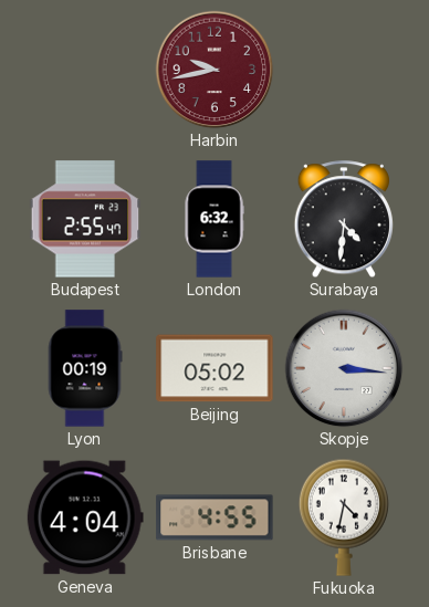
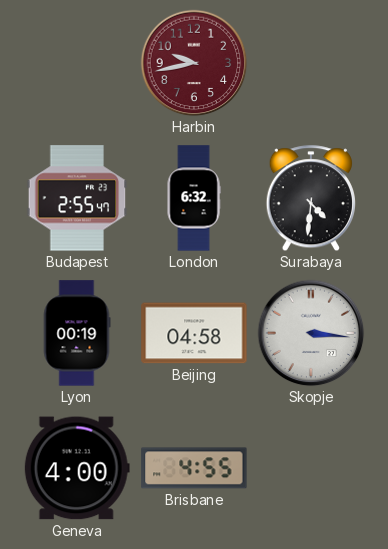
Beijing: 05:02 -> 04:58
Geneva: 4:04 -> 4:00
Fukuoka: 4:32 -> none
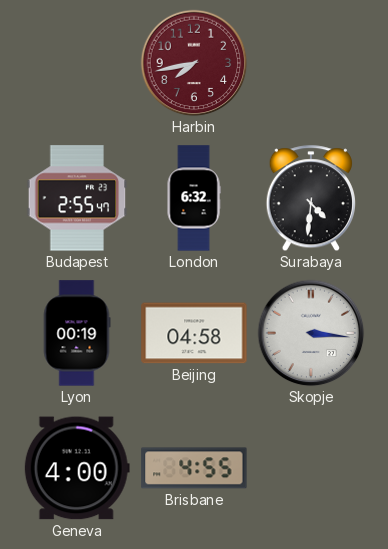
Harbin: 9:43 -> 7:43
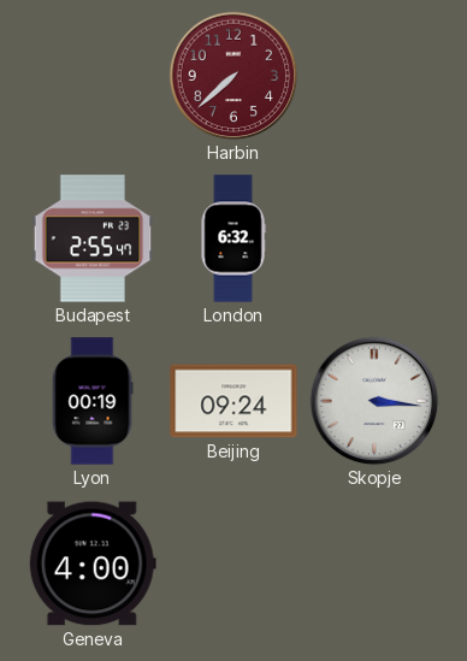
Harbin: 7:43 -> 7:38
Surabaya: 4:31 -> none
Beijing: 04:58 -> 09:24
Brisbane: 4:55 -> none
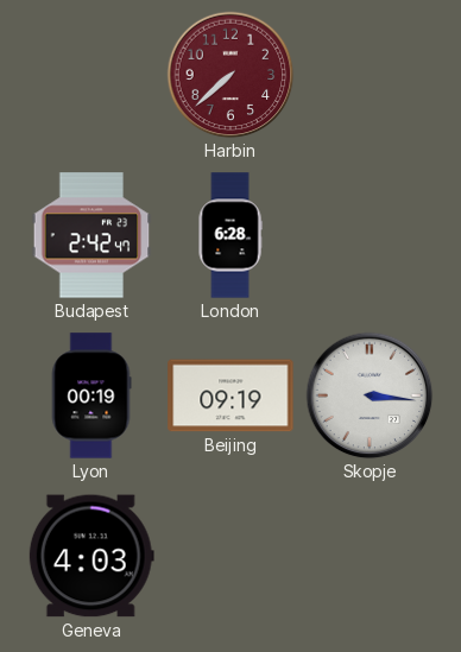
Budapest: 2:55 -> 2:42
London: 6:32 -> 6:28
Beijing: 09:24 -> 09:19
Geneva: 4:00 -> 4:03
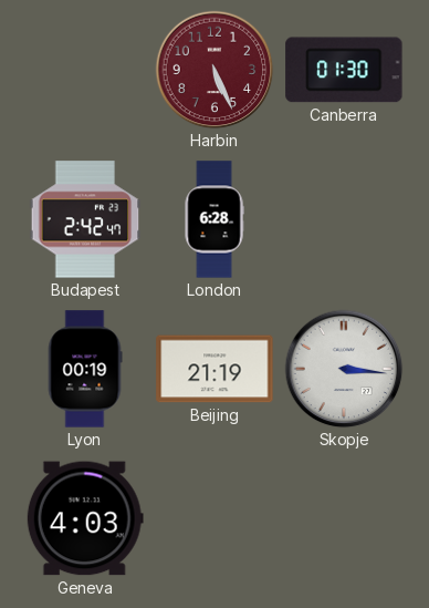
Harbin: 7:38 -> 5:26
Canberra: none -> 01:30
Beijing: 09:19 -> 21:19
